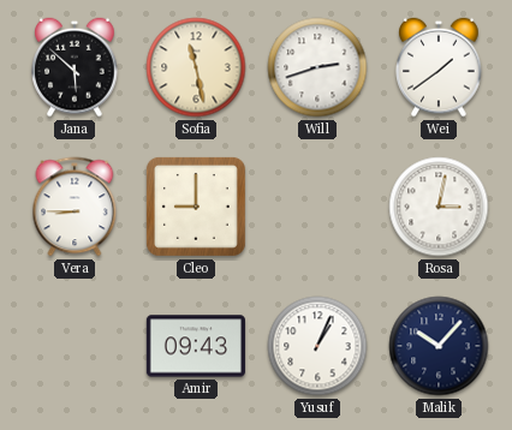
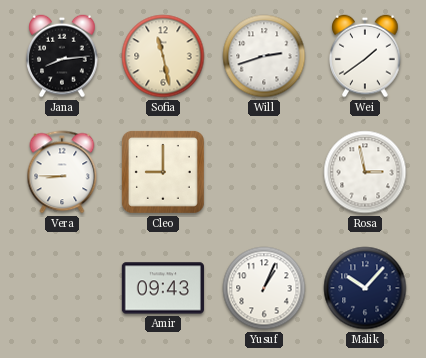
Jana: 5:52 -> 8:14
Rosa: 3:02 -> 2:58
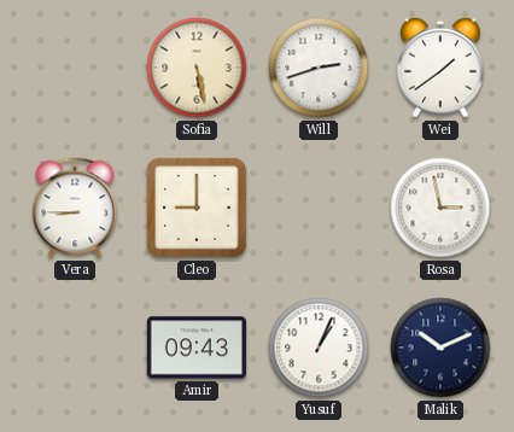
Jana: 8:14 -> none
Sofia: 11:28 -> 5:28
Malik: 10:07 -> 10:11
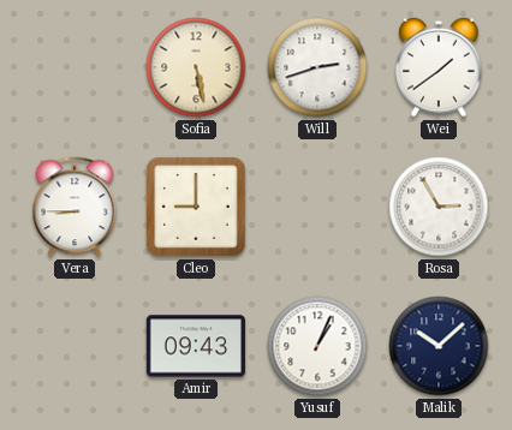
Rosa: 2:58 -> 2:55
Malik: 10:11 -> 10:08
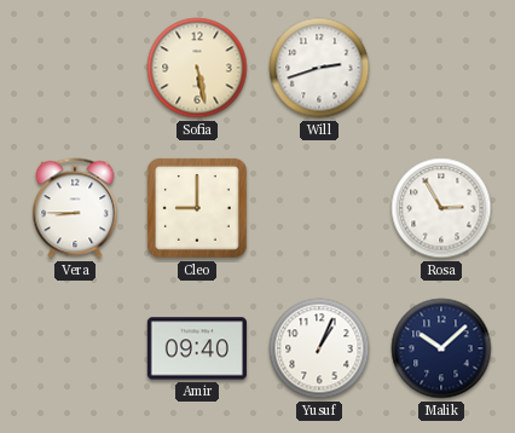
Wei: 1:39 -> none
Amir: 09:43 -> 09:40
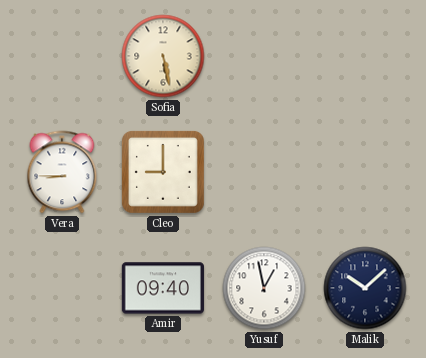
Will: 2:42 -> none
Rosa: 2:55 -> none
Yusuf: 1:04 -> 12:58
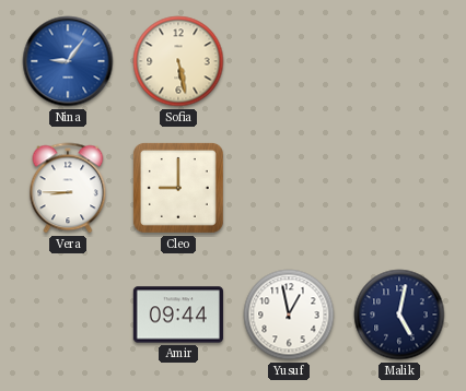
Nina: none -> 9:06
Amir: 09:40 -> 09:44
Malik: 10:08 -> 5:02
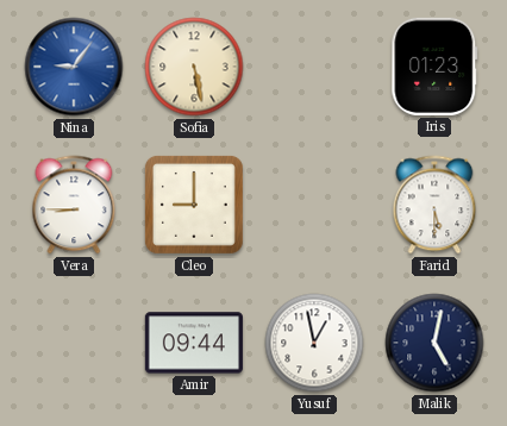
Iris: none -> 01:23
Farid: none -> 5:30
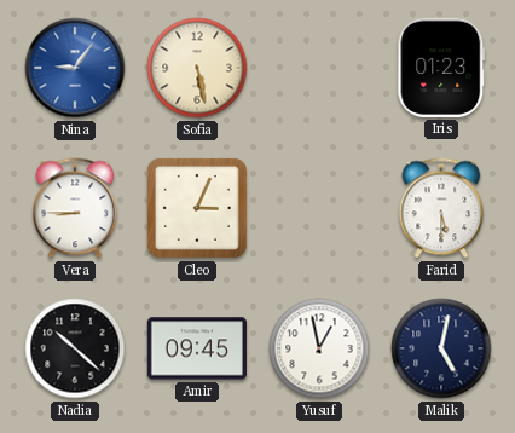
Cleo: 9:00 -> 3:04
Nadia: none -> 10:22
Amir: 09:44 -> 09:45
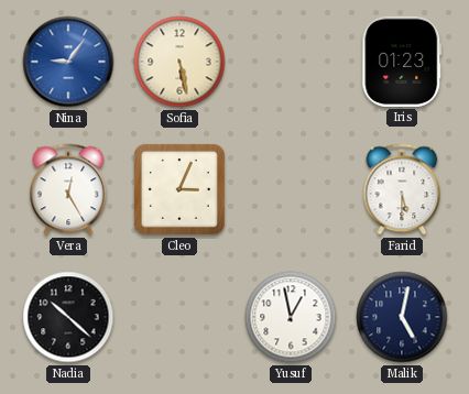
Vera: 8:45 -> 12:25
Amir: 09:45 -> none
